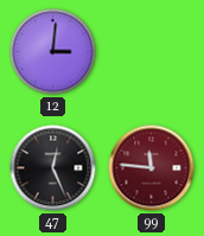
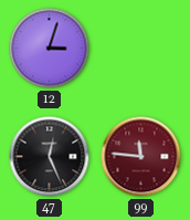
12: 3:01 -> 3:03
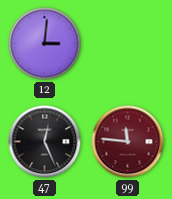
12: 3:03 -> 3:01
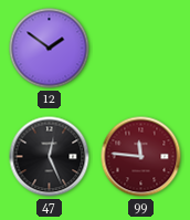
12: 3:01 -> 1:51
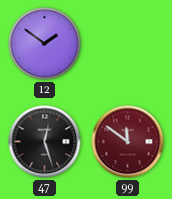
47: 12:26 -> 12:27
99: 11:46 -> 11:51
